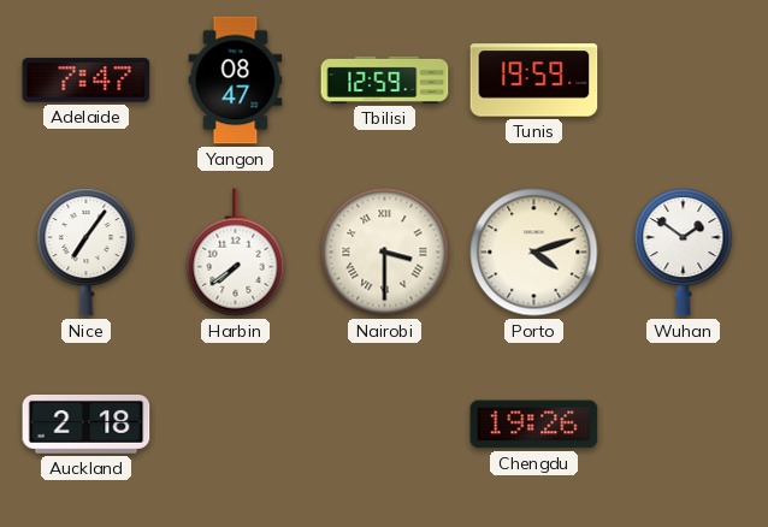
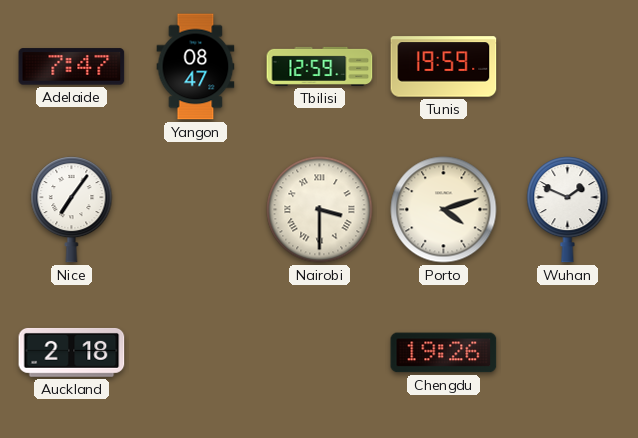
Harbin: 7:39 -> none
Wuhan: 1:51 -> 1:49
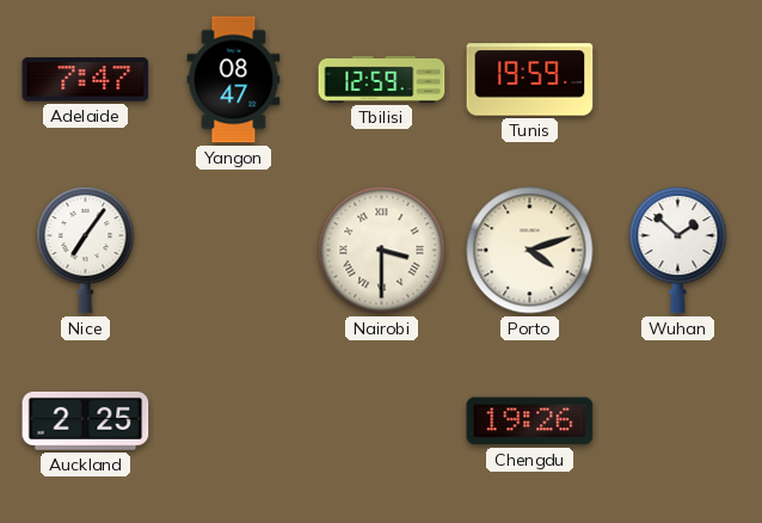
Wuhan: 1:49 -> 1:52
Auckland: 2:18 -> 2:25
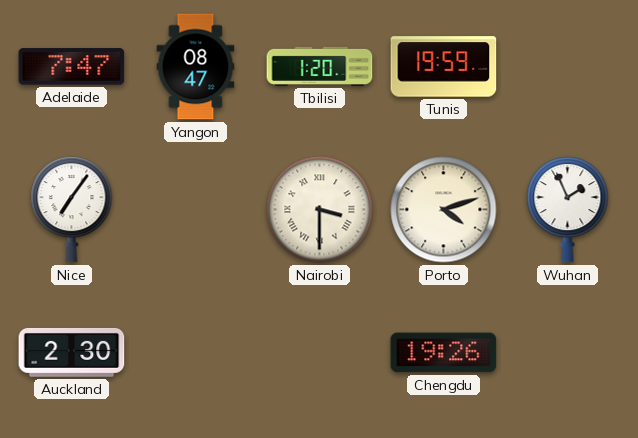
Tbilisi: 12:59 -> 1:20
Wuhan: 1:52 -> 1:56
Auckland: 2:25 -> 2:30
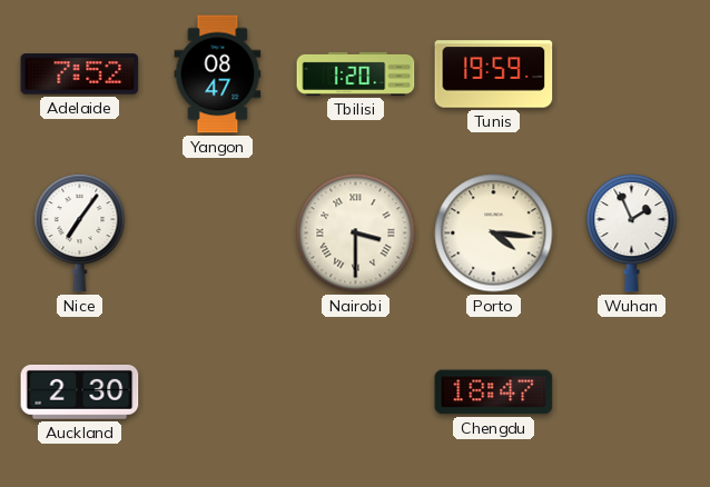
Adelaide: 7:47 -> 7:52
Porto: 4:12 -> 4:16
Chengdu: 19:26 -> 18:47
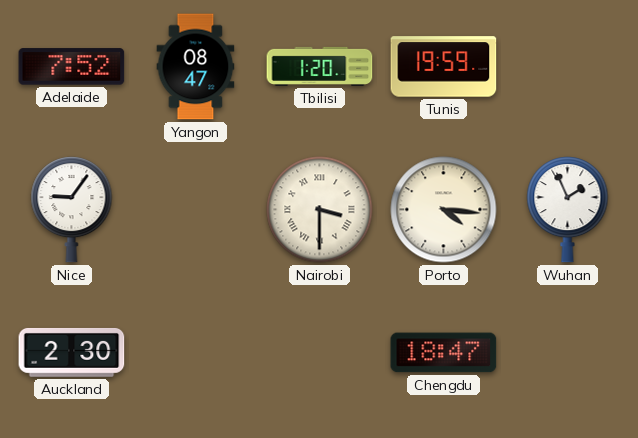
Nice: 7:06 -> 9:06
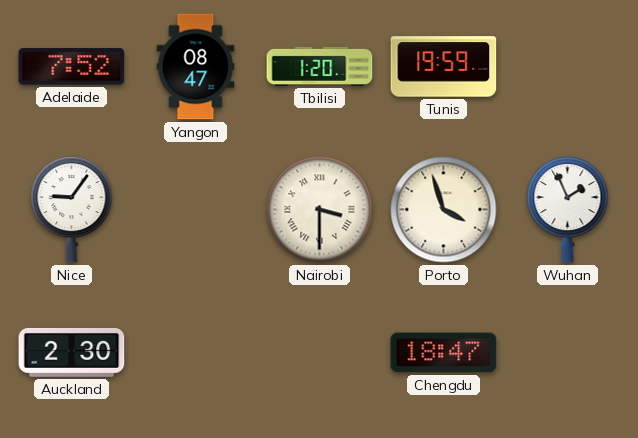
Porto: 4:16 -> 3:57
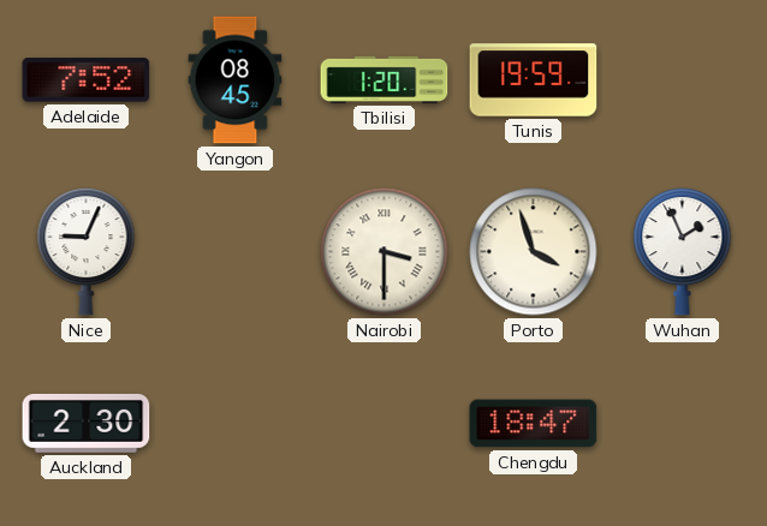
Yangon: 08:47 -> 08:45
Nice: 9:06 -> 9:04
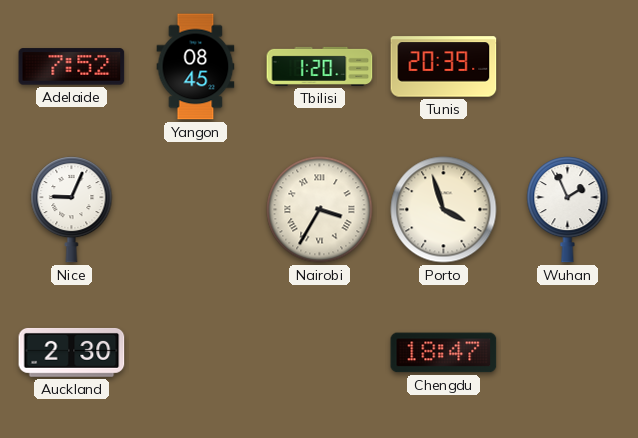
Tunis: 19:59 -> 20:39
Nairobi: 3:30 -> 3:35
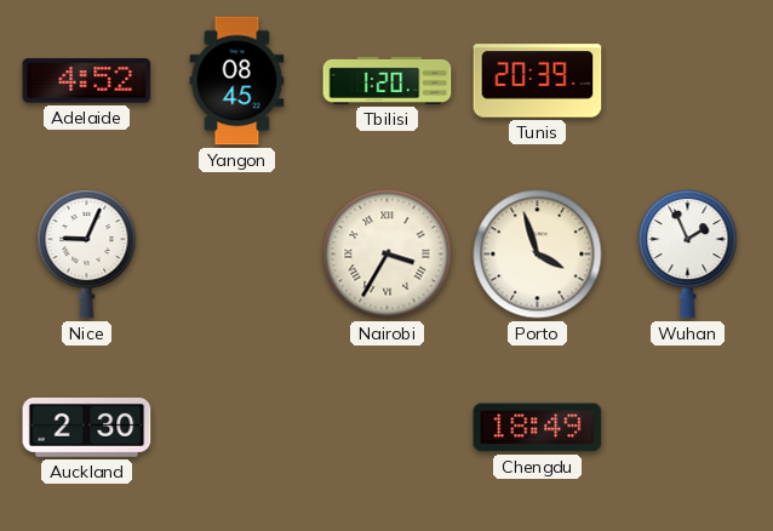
Adelaide: 7:52 -> 4:52
Chengdu: 18:47 -> 18:49
